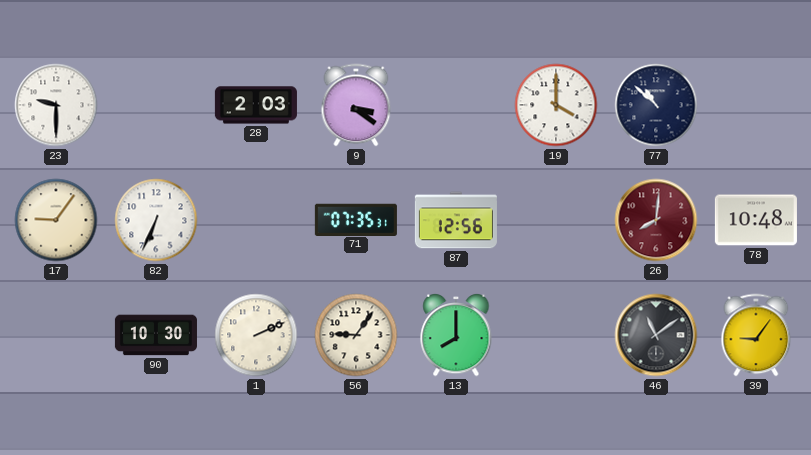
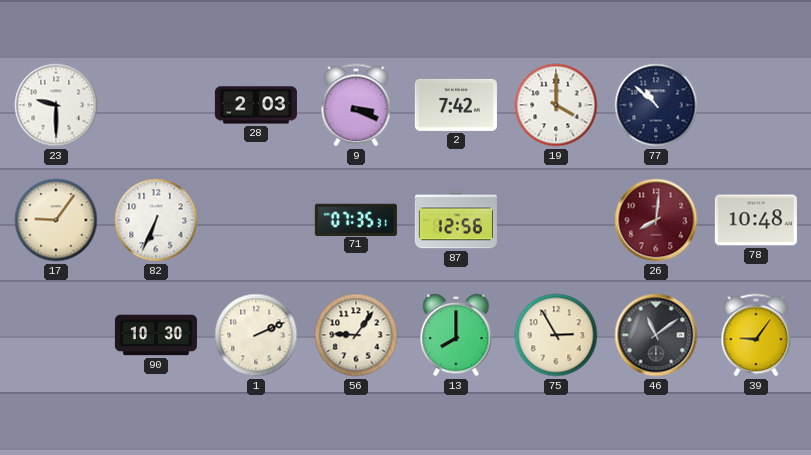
9: 3:21 -> 3:19
2: none -> 7:42
75: none -> 2:55
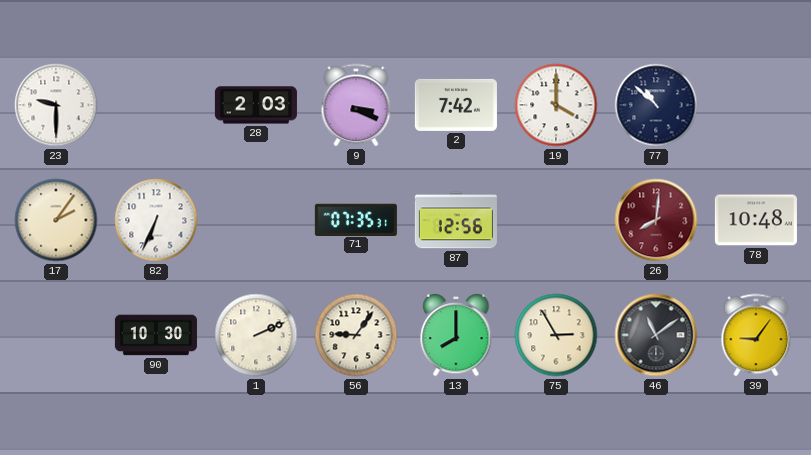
17: 9:06 -> 2:06
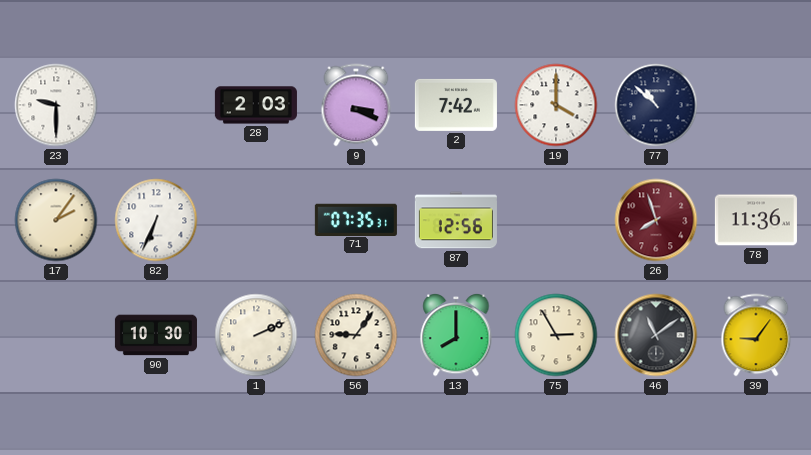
26: 8:01 -> 7:57
78: 10:48 -> 11:36
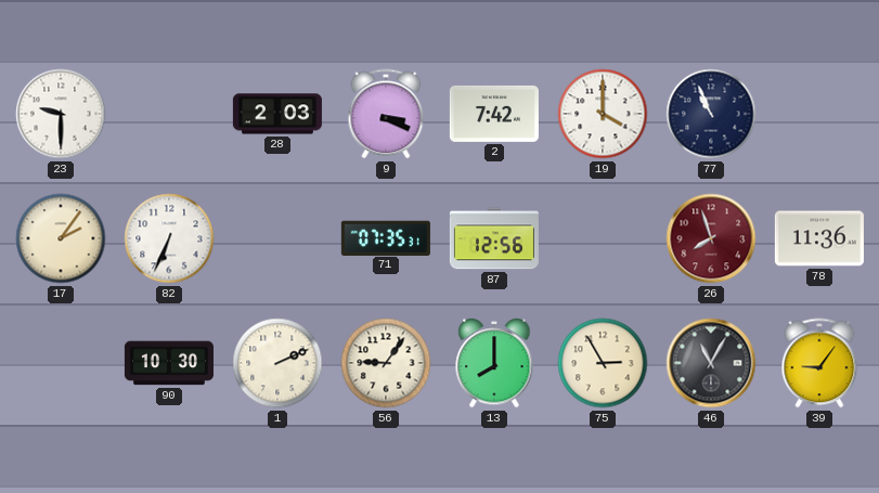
77: 10:52 -> 10:56
46: 11:09 -> 11:05
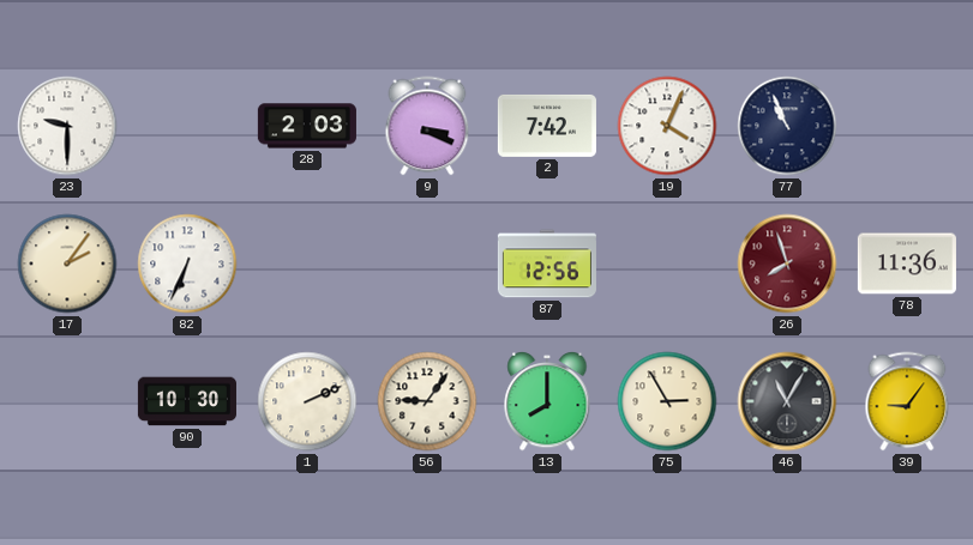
19: 4:00 -> 4:04
71: 07:35 -> none
